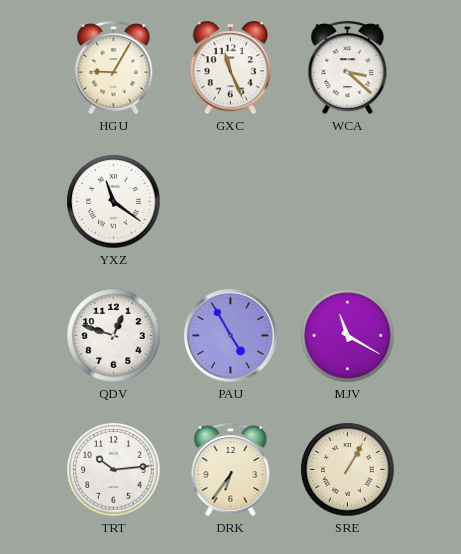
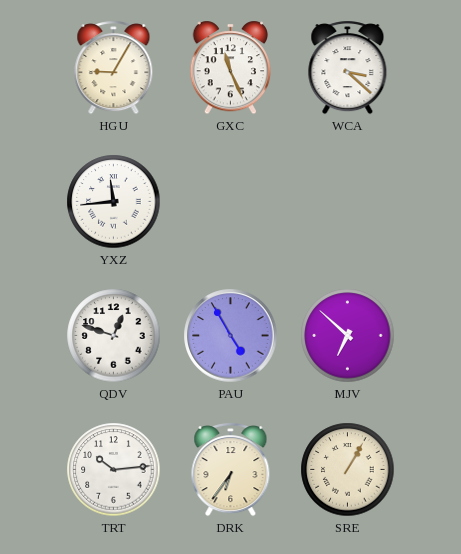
YXZ: 11:21 -> 11:44
MJV: 11:20 -> 6:52
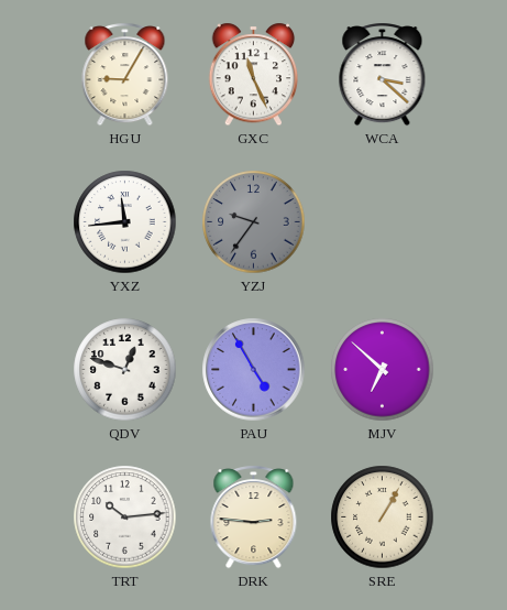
YZJ: none -> 9:36
DRK: 6:36 -> 2:46
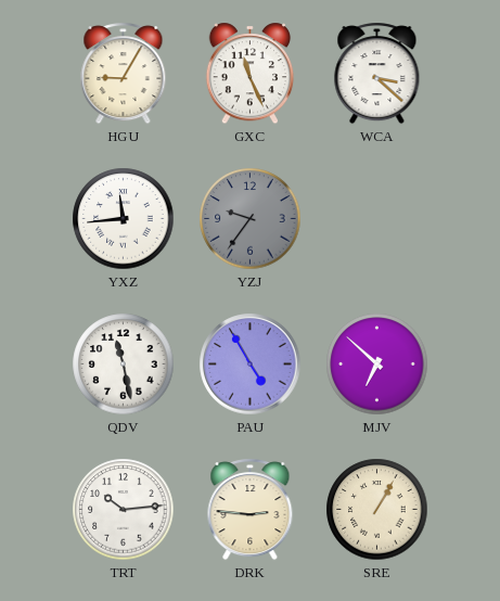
QDV: 12:48 -> 11:28
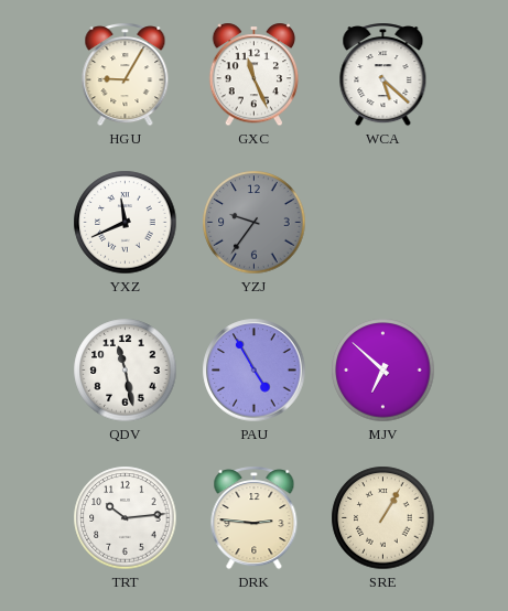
WCA: 3:22 -> 5:22
YXZ: 11:44 -> 11:41
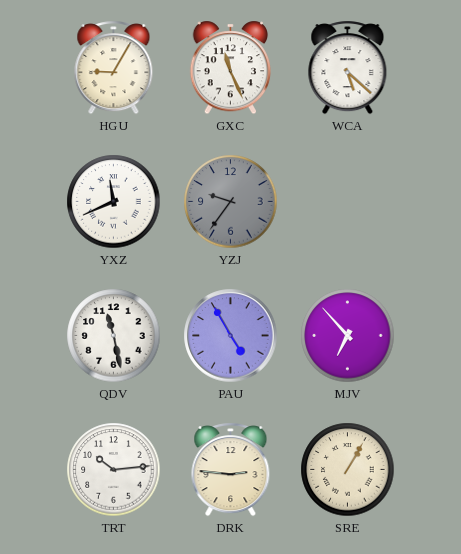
MJV: 6:52 -> 6:53
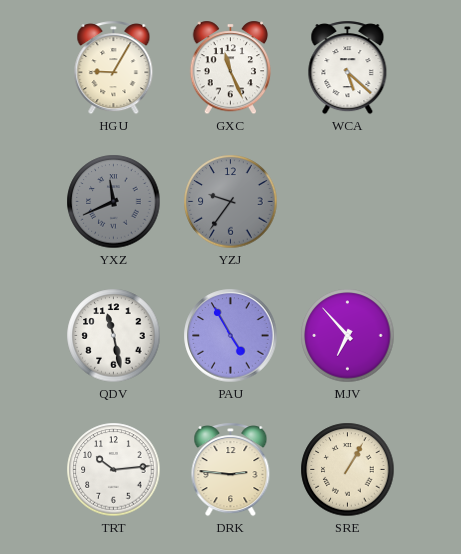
YXZ dial: white -> grey
